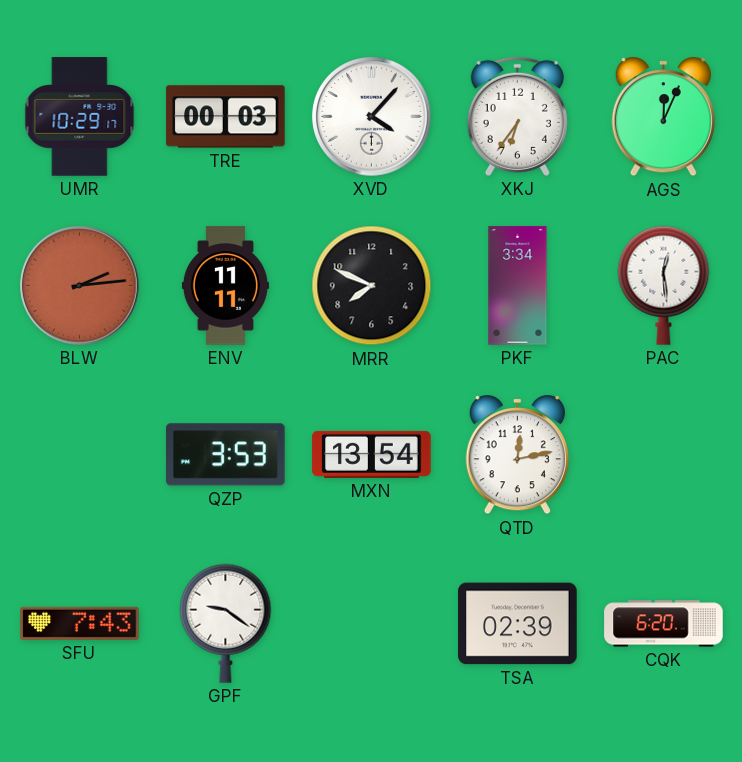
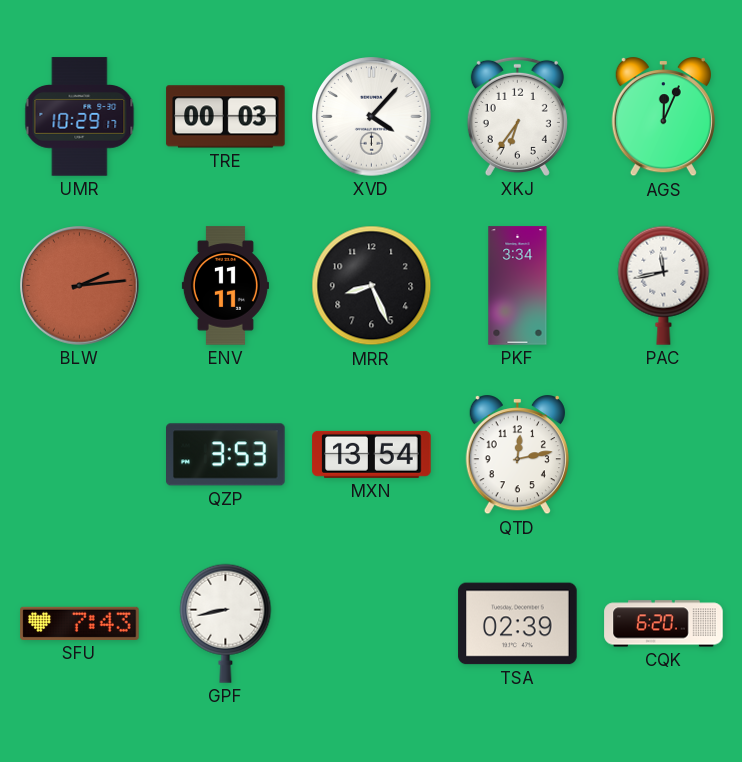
MRR: 7:49 -> 8:26
PAC: 12:29 -> 11:43
GPF: 9:21 -> 8:43
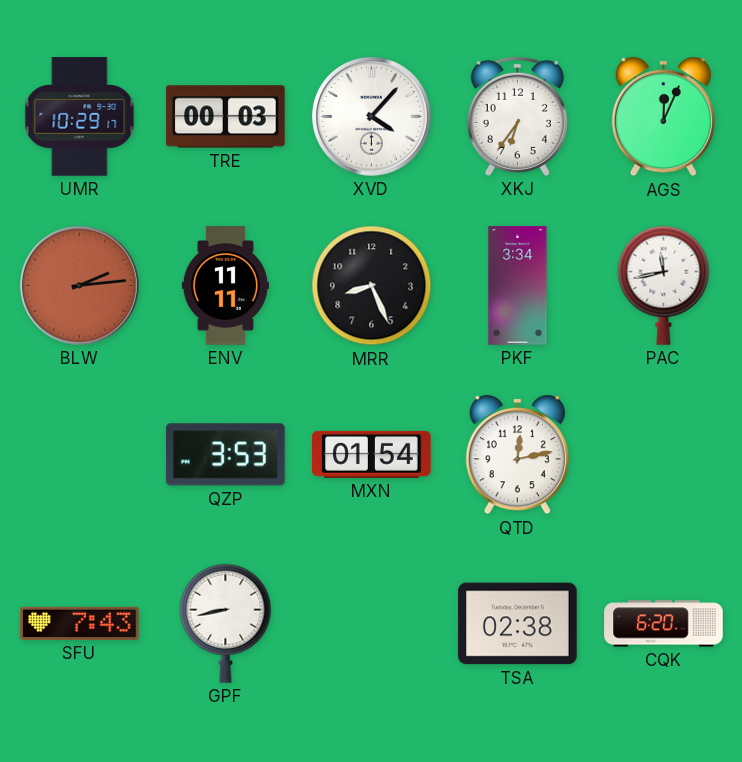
MXN: 13:54 -> 01:54
TSA: 02:39 -> 02:38
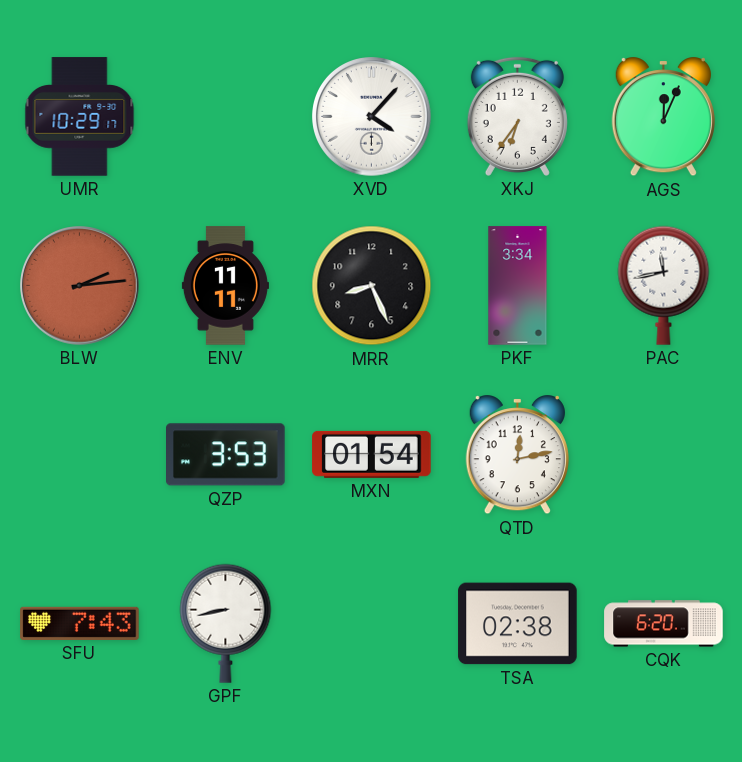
TRE: 00:03 -> none
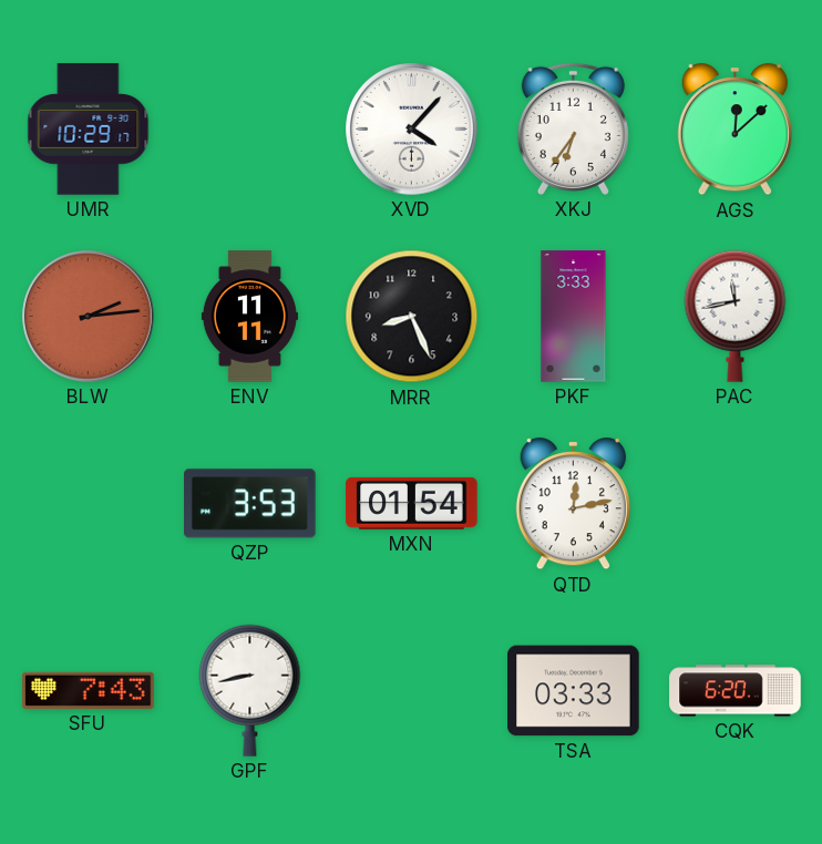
AGS: 12:04 -> 12:08
PKF: 3:34 -> 3:33
TSA: 02:38 -> 03:33
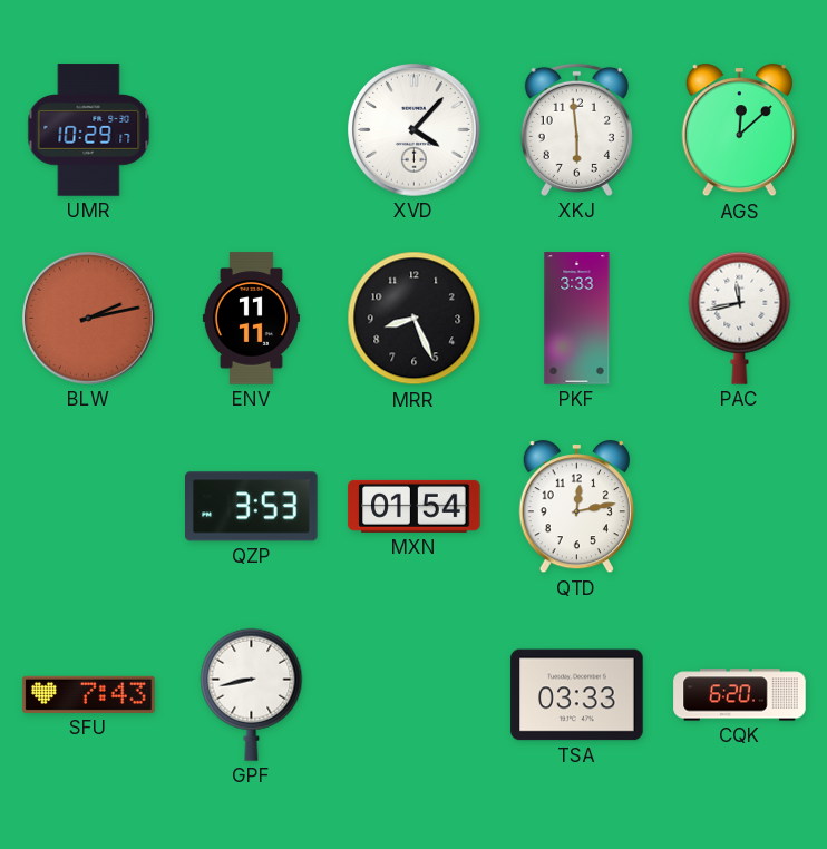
XKJ: 6:36 -> 5:59
BLW: 2:14 -> 2:13
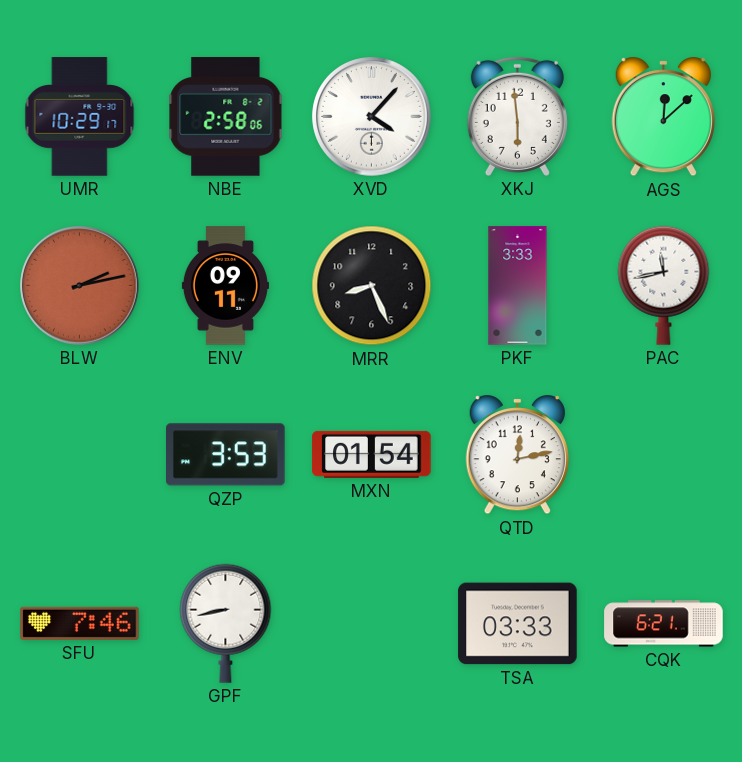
NBE: none -> 2:58
ENV: 11:11 -> 09:11
SFU: 7:43 -> 7:46
CQK: 6:20 -> 6:21
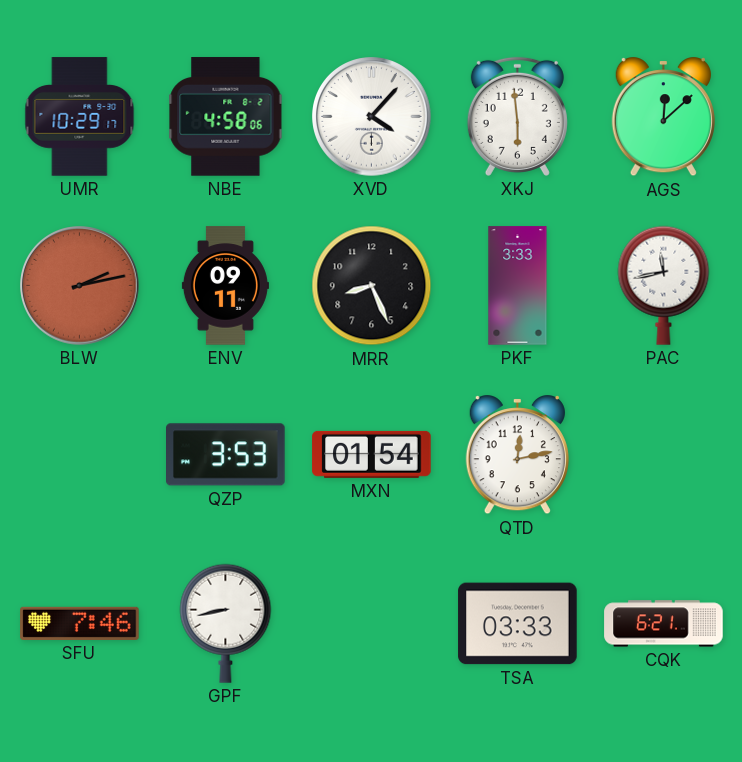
NBE: 2:58 -> 4:58
